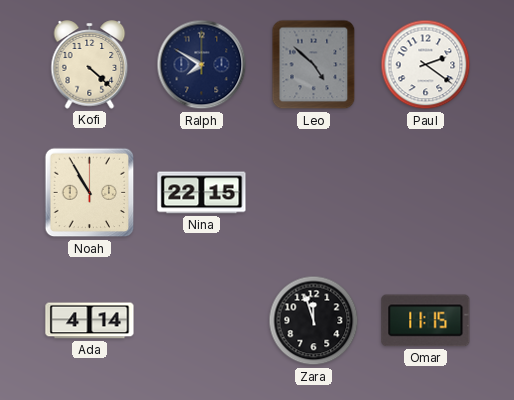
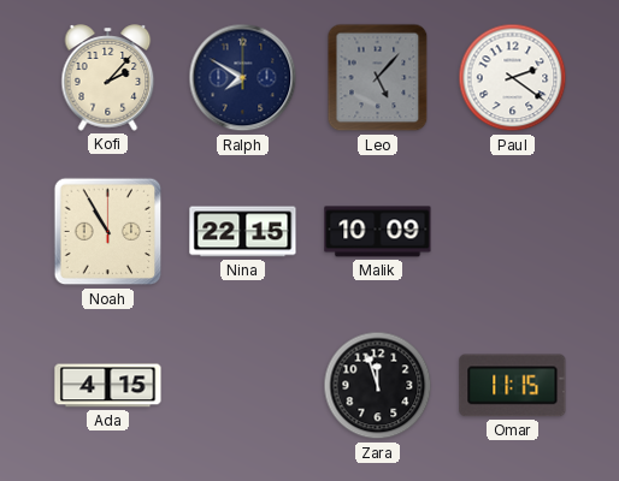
Kofi: 4:22 -> 2:07
Leo: 4:52 -> 5:07
Malik: none -> 10:09
Ada: 4:14 -> 4:15
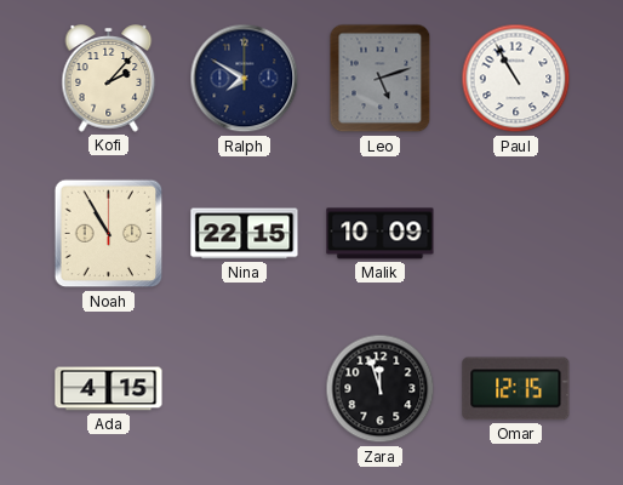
Leo: 5:07 -> 5:12
Paul: 2:21 -> 10:55
Omar: 11:15 -> 12:15
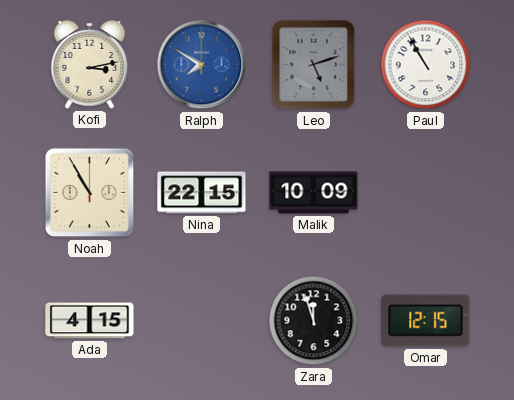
Kofi: 2:07 -> 3:13
Ralph dial: navy -> blue
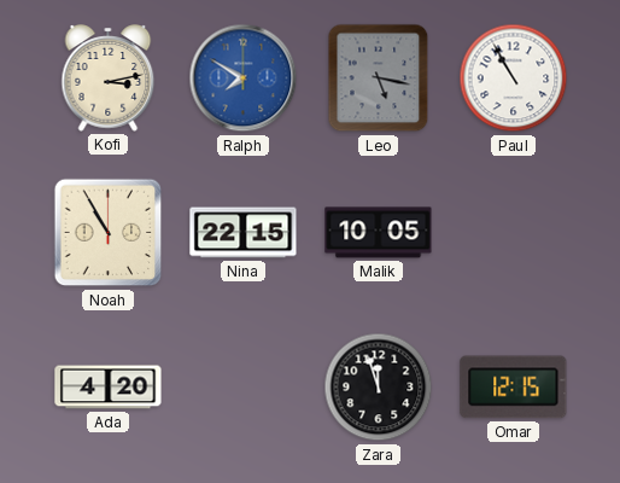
Leo: 5:12 -> 5:17
Malik: 10:09 -> 10:05
Ada: 4:15 -> 4:20
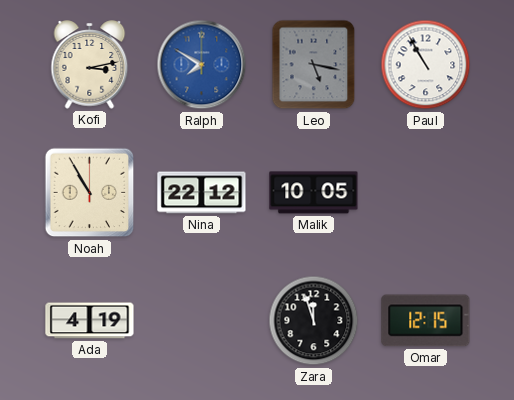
Nina: 22:15 -> 22:12
Ada: 4:20 -> 4:19
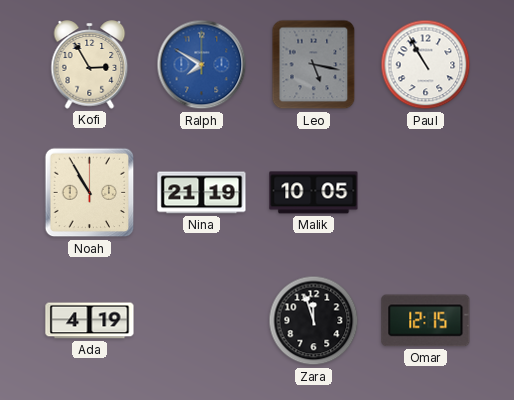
Kofi: 3:13 -> 2:55
Nina: 22:12 -> 21:19
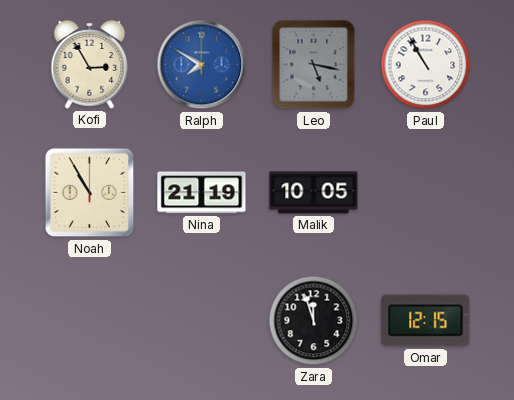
Ada: 4:19 -> none
